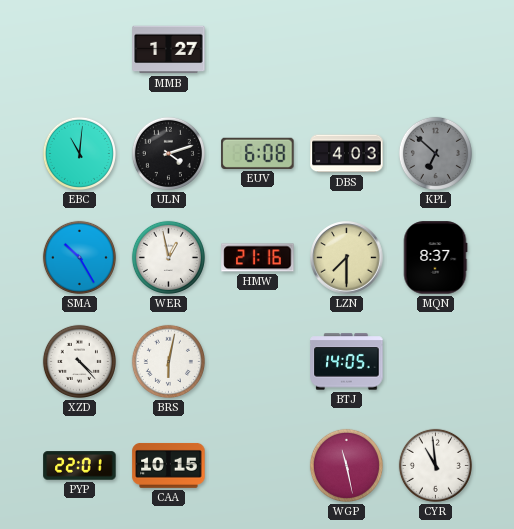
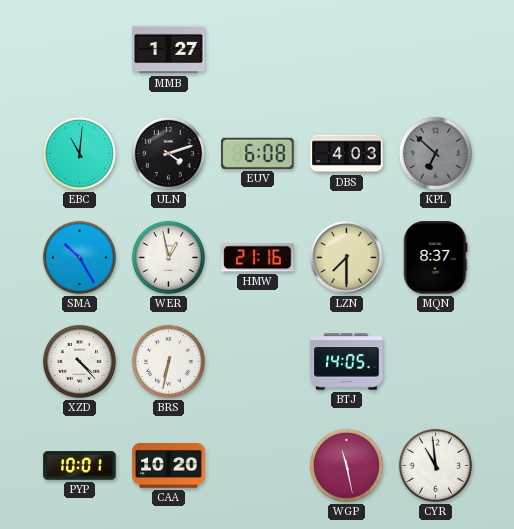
BRS: 6:02 -> 6:32
PYP: 22:01 -> 10:01
CAA: 10:15 -> 10:20
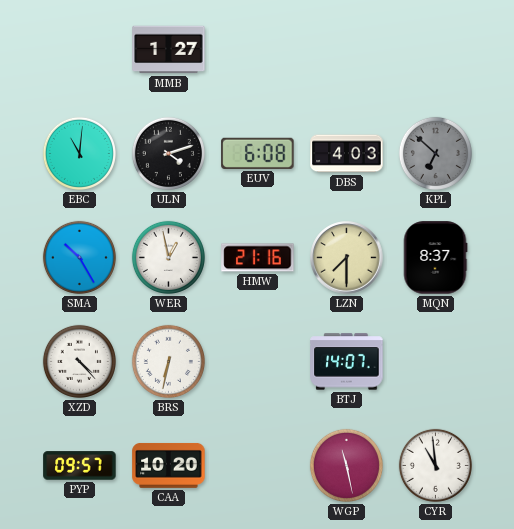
BTJ: 14:05 -> 14:07
PYP: 10:01 -> 09:57
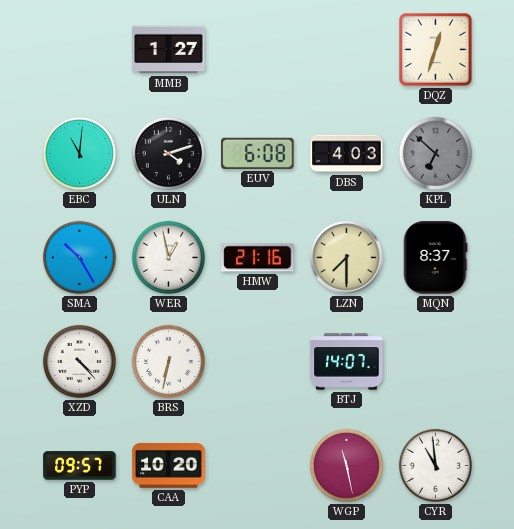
DQZ: none -> 12:33
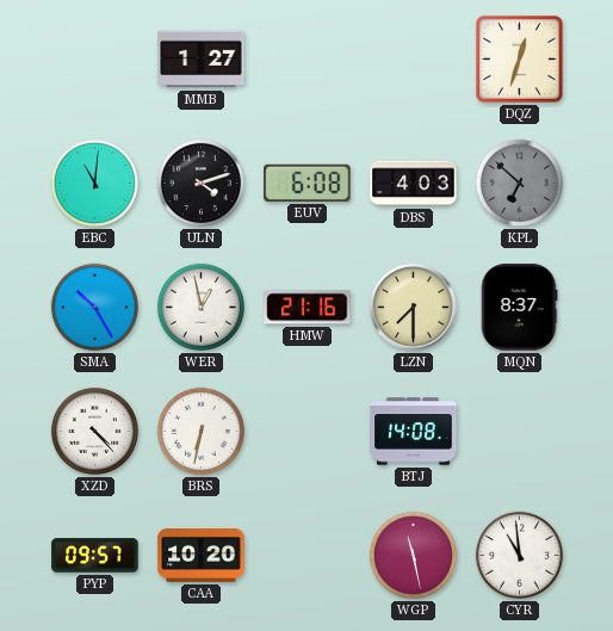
BTJ: 14:07 -> 14:08
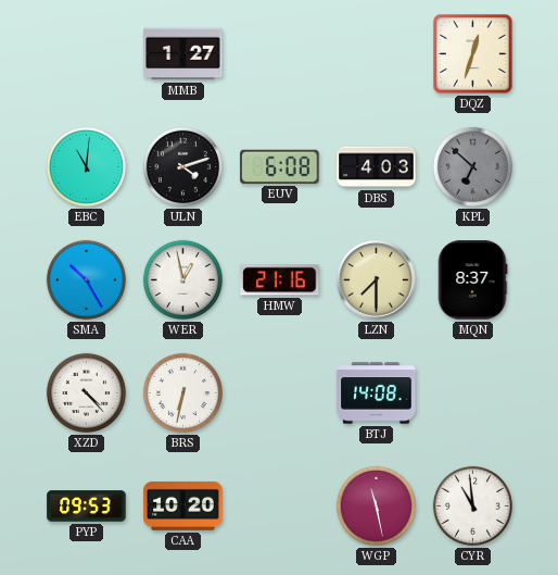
PYP: 09:57 -> 09:53
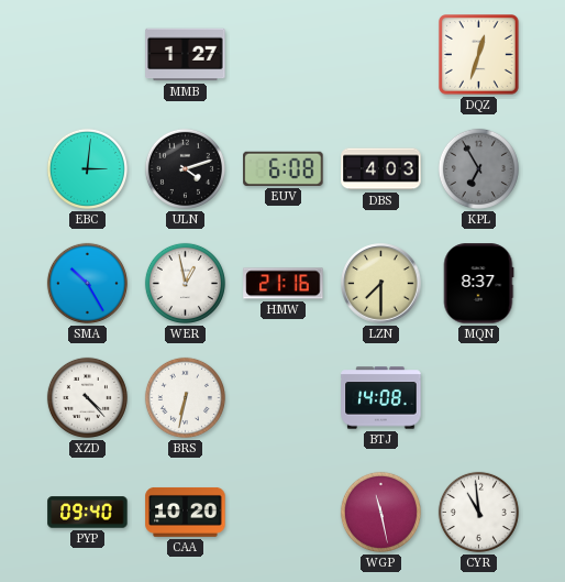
EBC: 11:01 -> 3:01
KPL: 6:52 -> 6:55
PYP: 09:53 -> 09:40
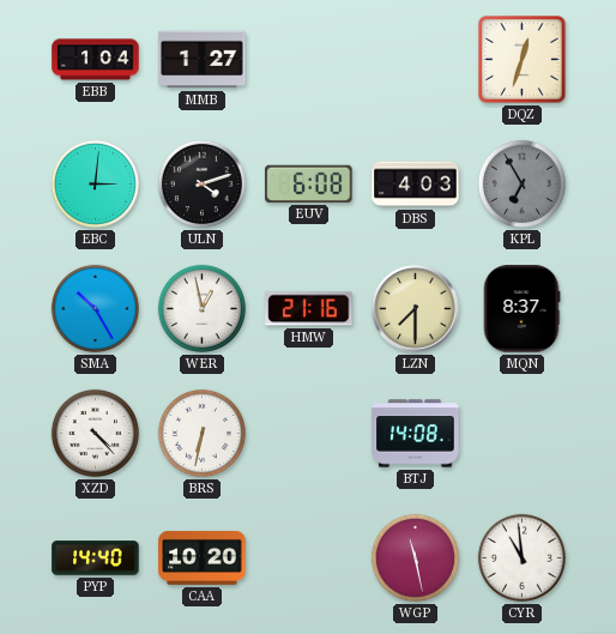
EBB: none -> 1:04
PYP: 09:40 -> 14:40
